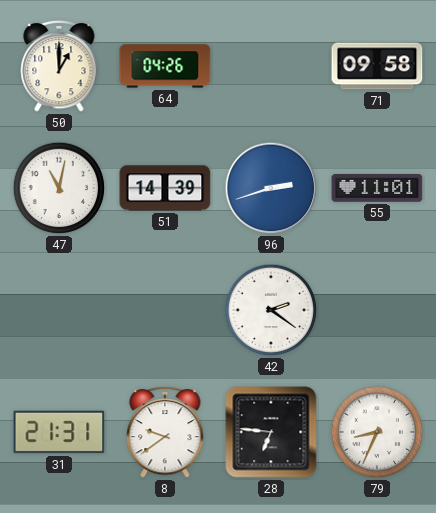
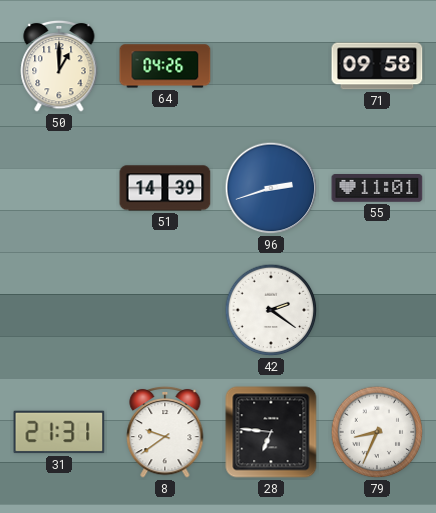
47: 11:02 -> none
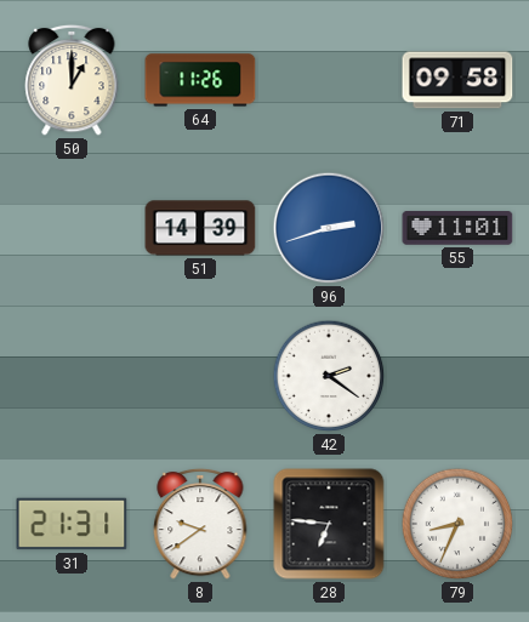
64: 04:26 -> 11:26
